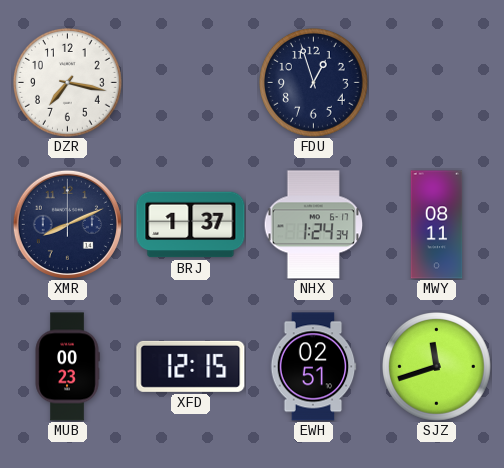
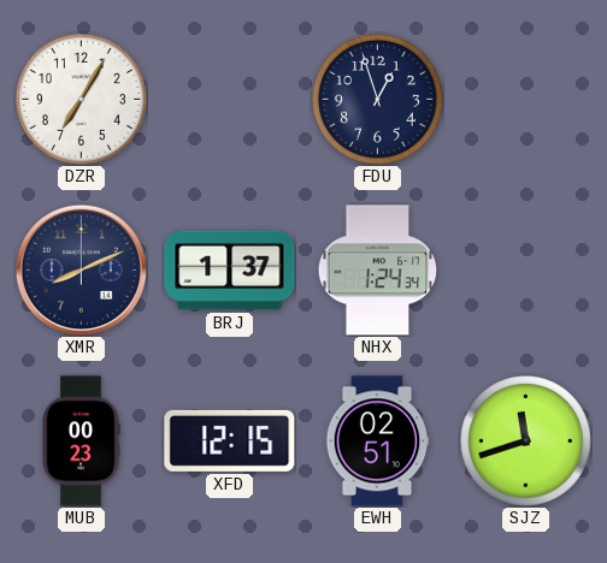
DZR: 7:17 -> 7:05
MWY: 08:11 -> none
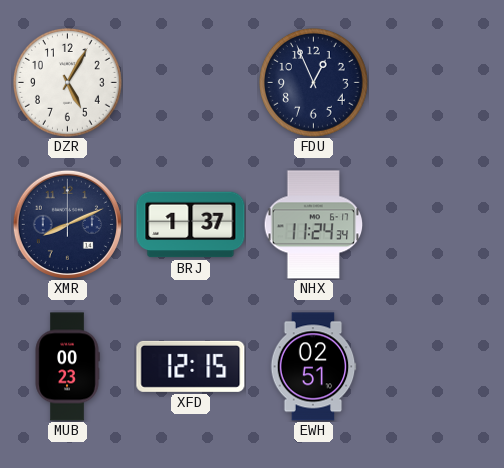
DZR: 7:05 -> 5:05
FDU: 12:57 -> 12:56
NHX: 1:24 -> 11:24
SJZ: 11:42 -> none
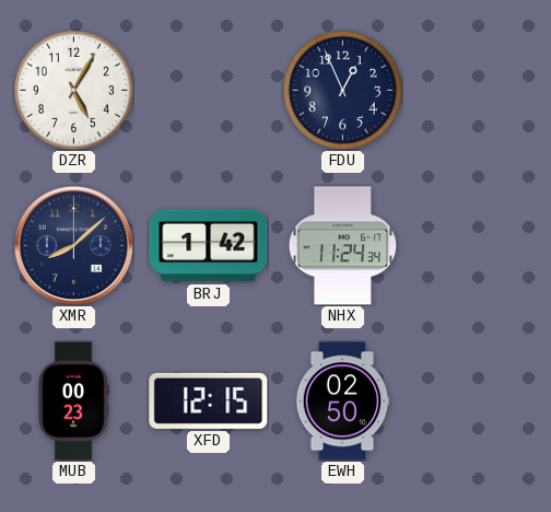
XMR: 8:11 -> 8:08
BRJ: 1:37 -> 1:42
EWH: 02:51 -> 02:50
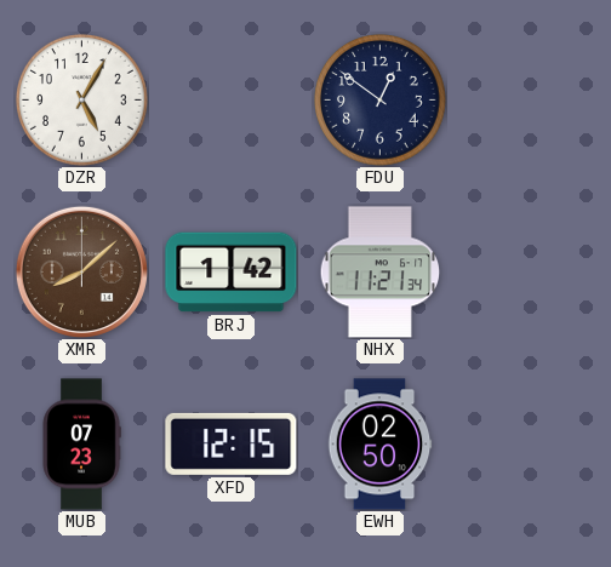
FDU: 12:56 -> 12:51
XMR dial: navy -> brown
NHX: 11:24 -> 11:21
MUB: 00:23 -> 07:23
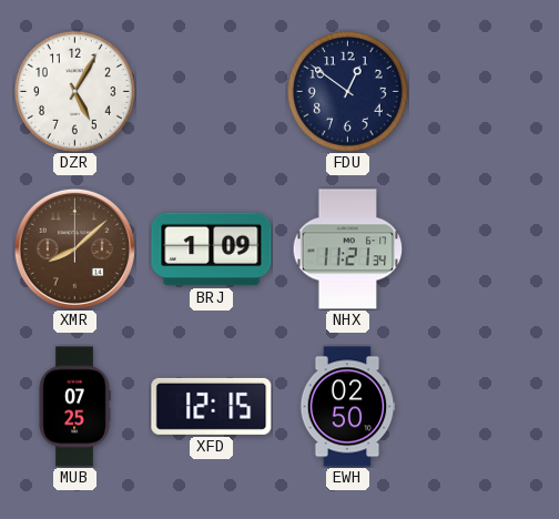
BRJ: 1:42 -> 1:09
MUB: 07:23 -> 07:25
